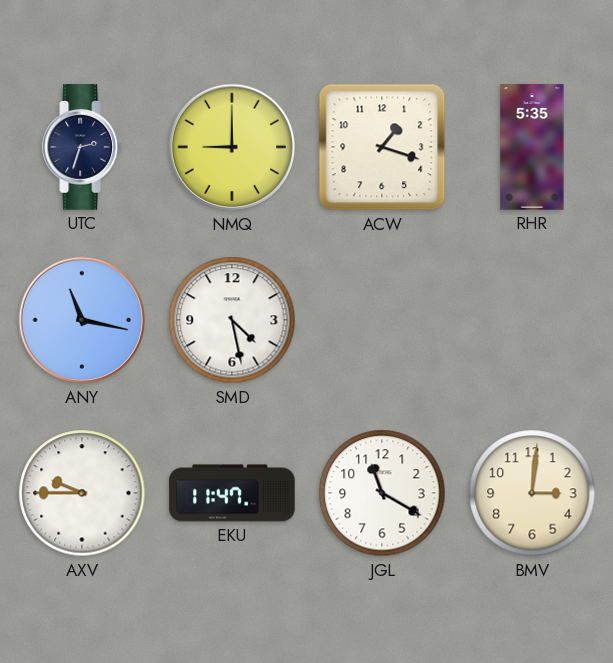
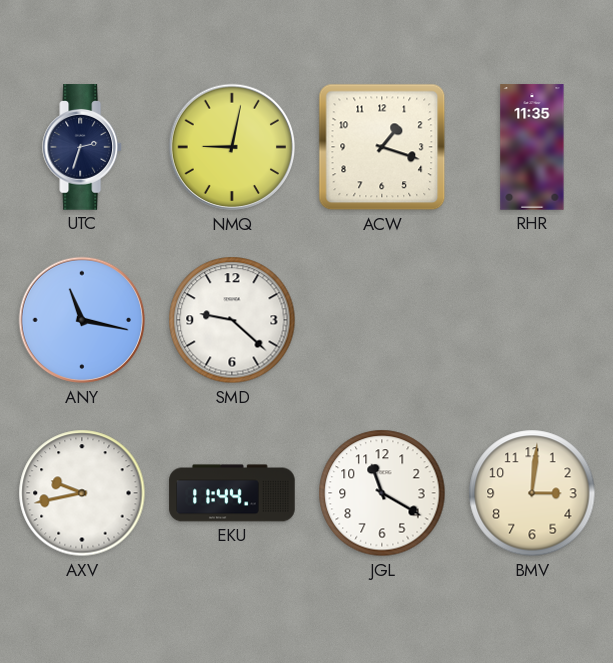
NMQ: 9:00 -> 9:02
RHR: 5:35 -> 11:35
SMD: 4:28 -> 9:22
AXV: 9:45 -> 9:43
EKU: 11:47 -> 11:44
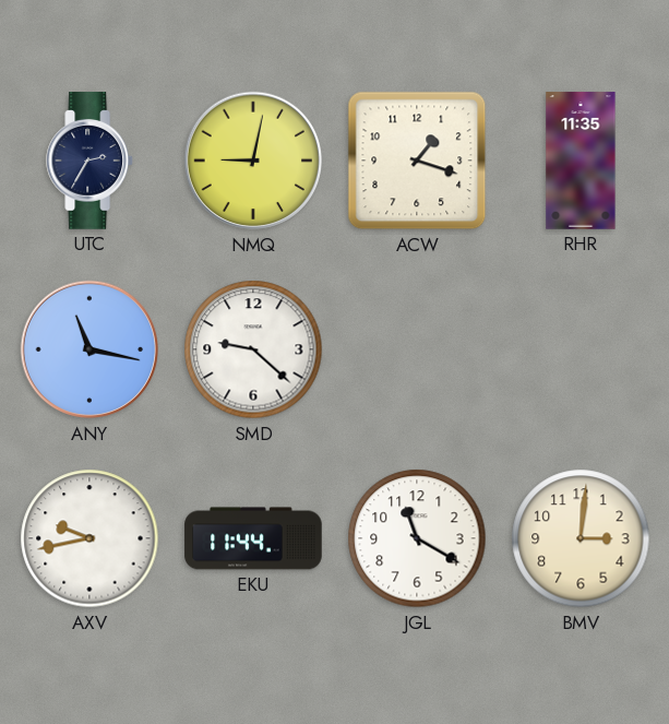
UTC: 2:33 -> 2:35
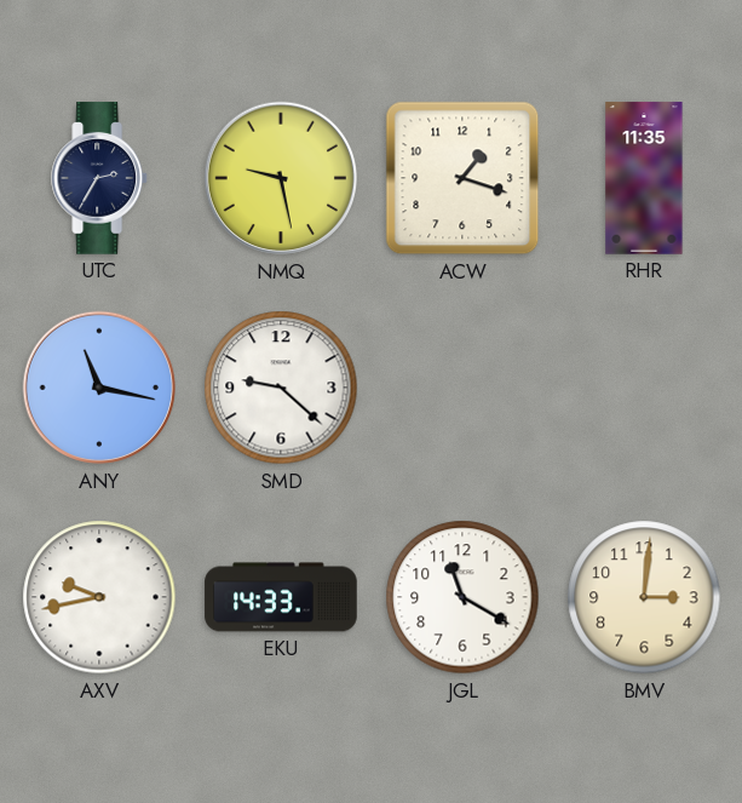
NMQ: 9:02 -> 9:28
EKU: 11:44 -> 14:33
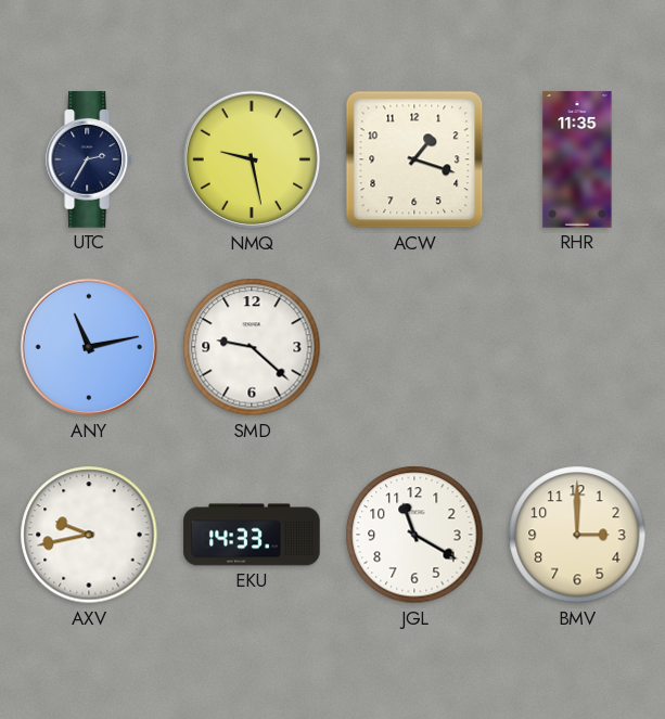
ANY: 11:17 -> 11:13
BMV: 3:01 -> 3:00
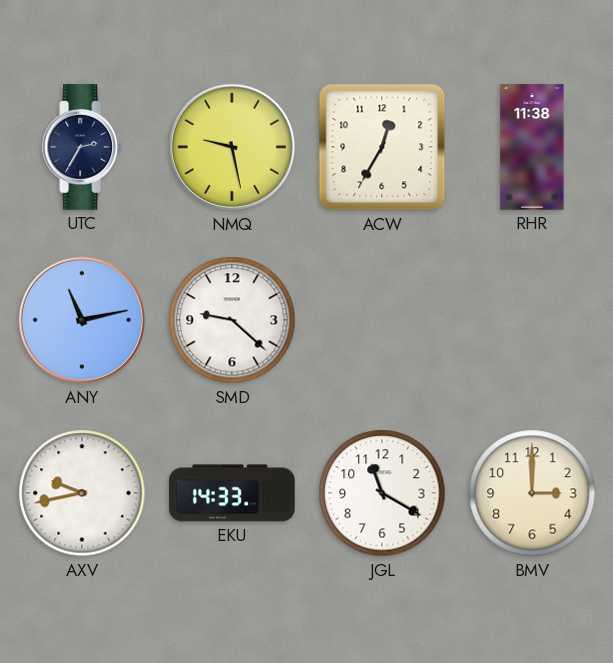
ACW: 1:18 -> 12:35
RHR: 11:35 -> 11:38
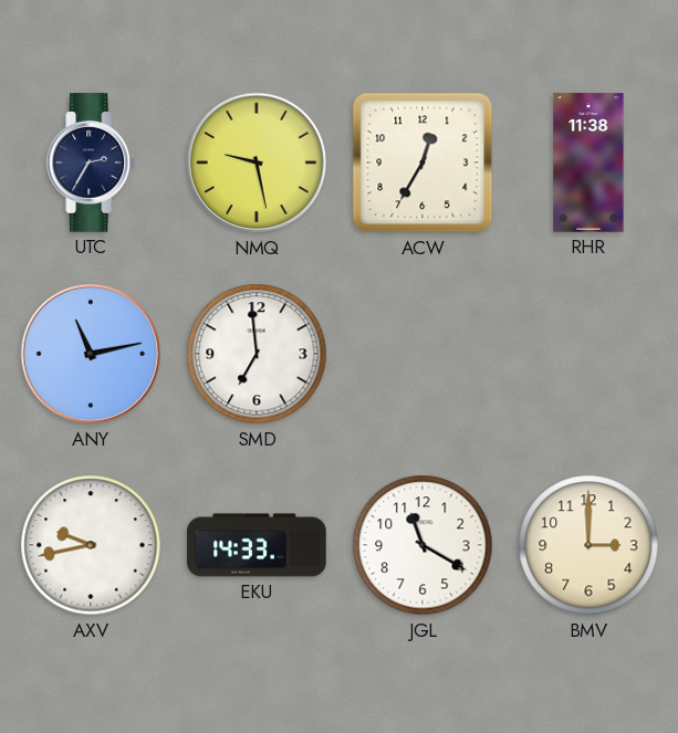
SMD: 9:22 -> 6:59
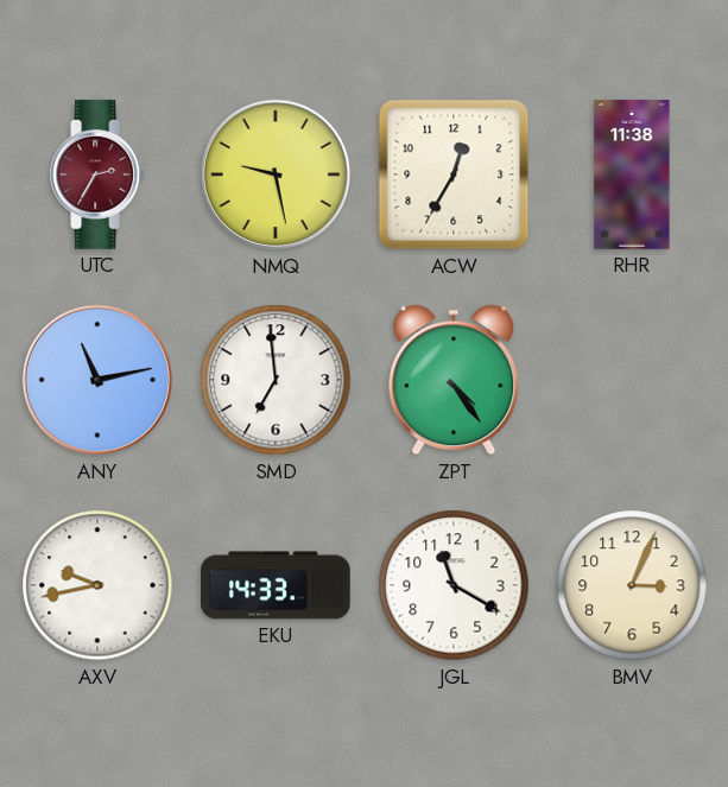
UTC dial: navy -> burgundy
ZPT: none -> 4:24
BMV: 3:00 -> 3:04
